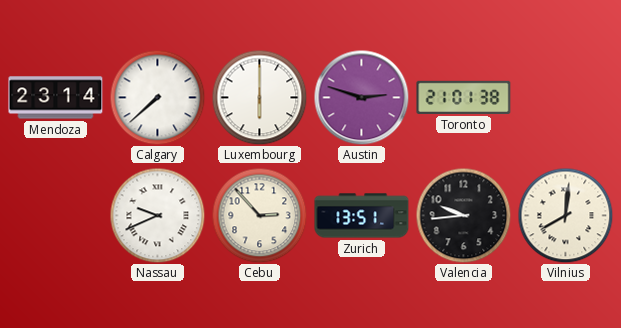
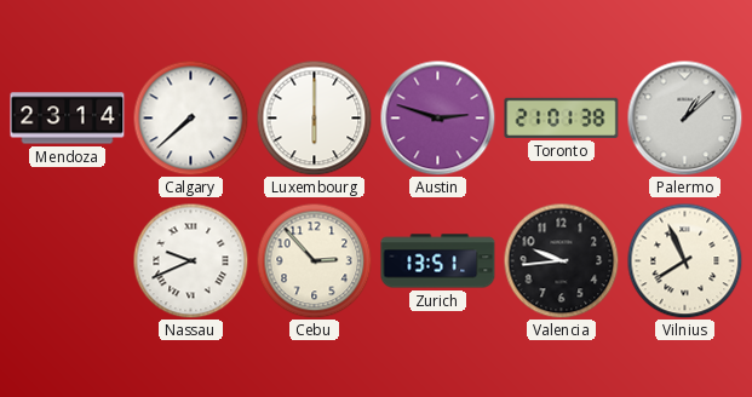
Palermo: none -> 1:08
Vilnius: 8:01 -> 7:56
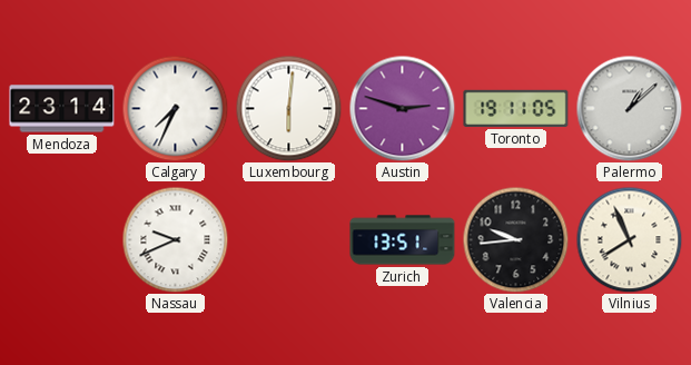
Calgary: 7:38 -> 7:34
Luxembourg: 6:00 -> 6:01
Toronto: 21:01 -> 19:11
Cebu: 2:53 -> none
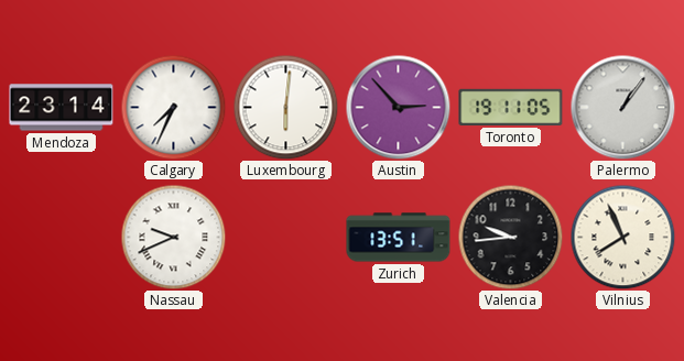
Austin: 2:48 -> 2:53
Palermo: 1:08 -> 1:06
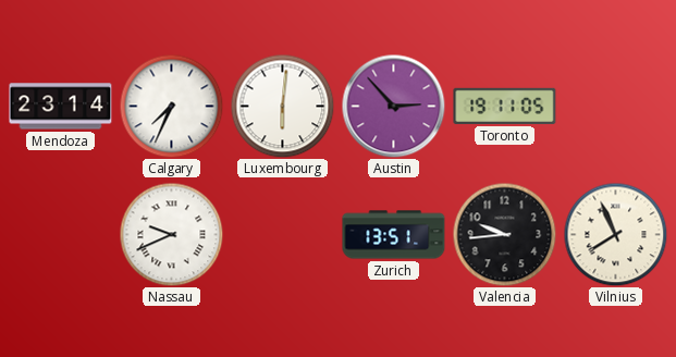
Palermo: 1:06 -> none
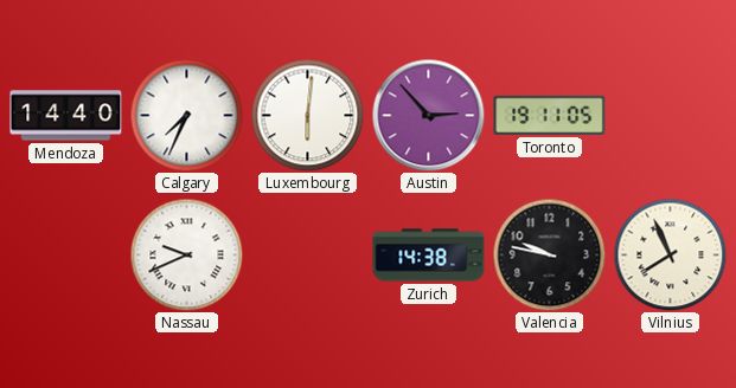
Mendoza: 23:14 -> 14:40
Zurich: 13:51 -> 14:38
Valencia: 9:44 -> 9:47
